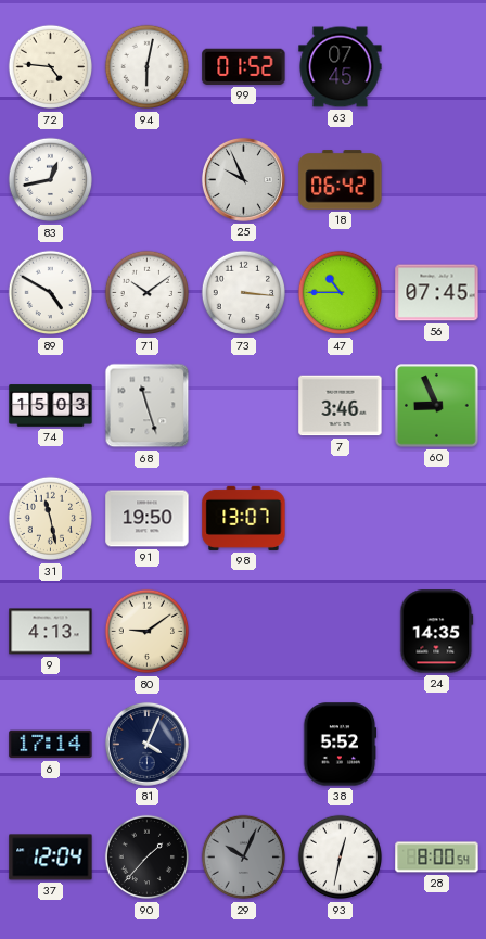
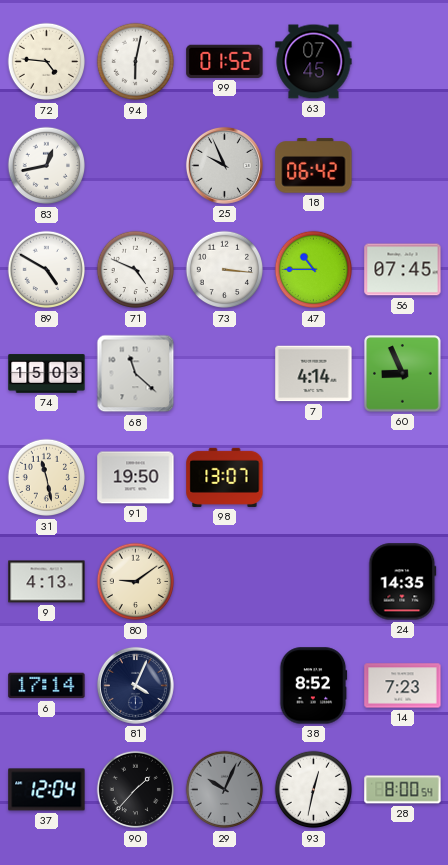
71: 10:09 -> 4:49
68: 11:27 -> 11:22
7: 3:46 -> 4:14
38: 5:52 -> 8:52
14: none -> 7:23
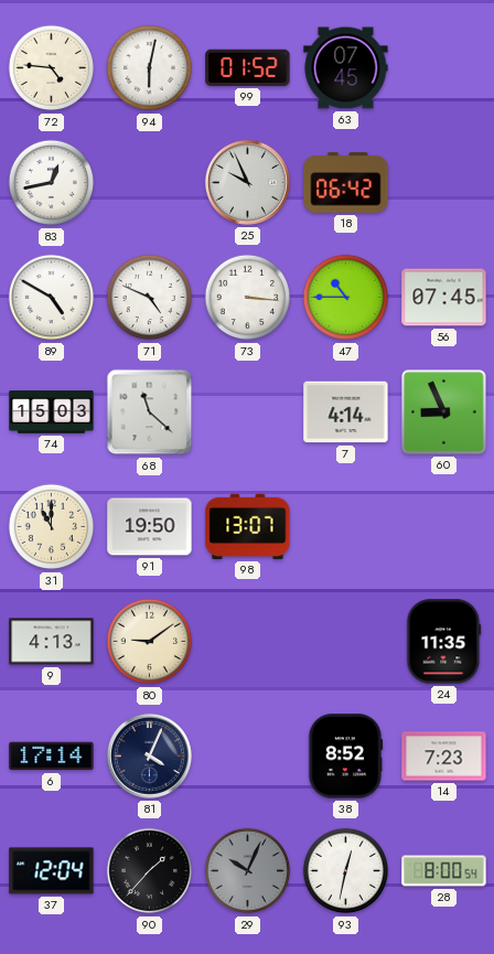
31: 11:28 -> 11:00
24: 14:35 -> 11:35
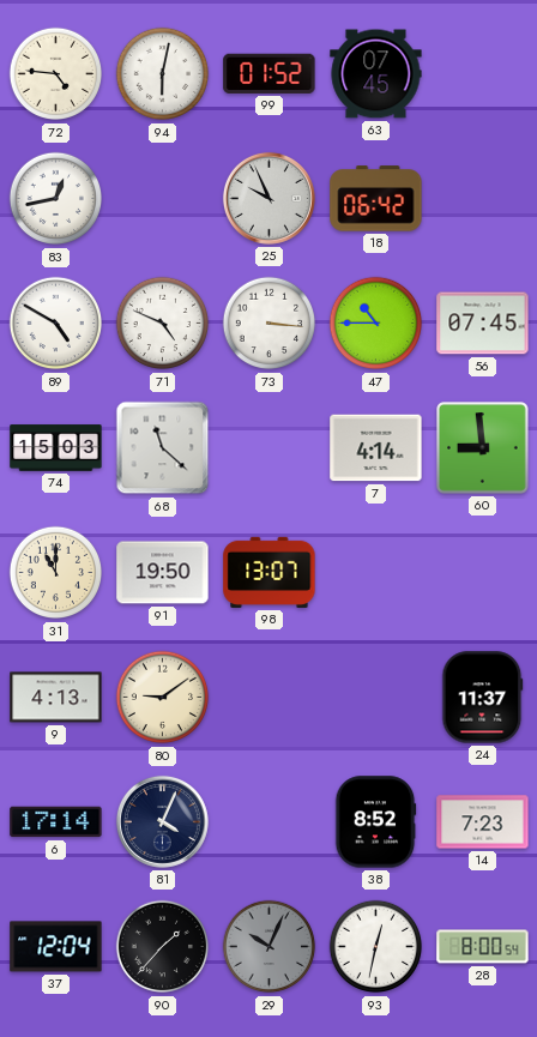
60: 8:56 -> 8:59
24: 11:35 -> 11:37
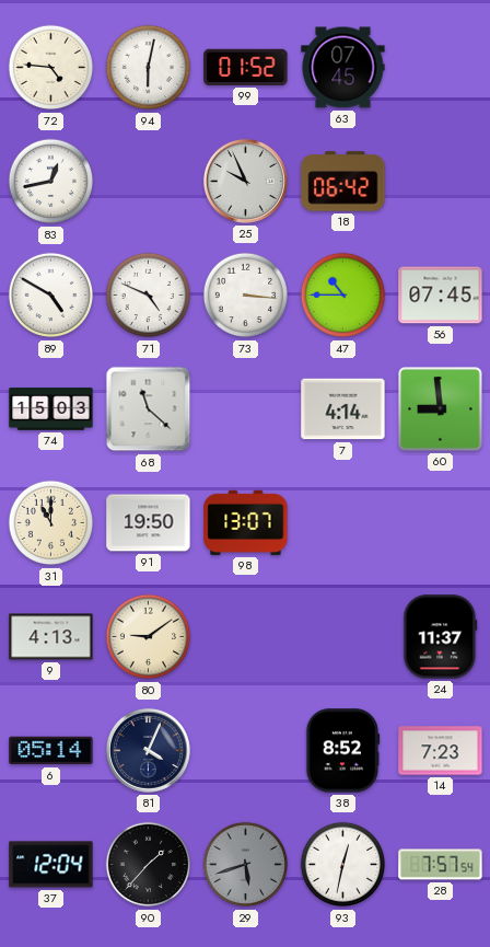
6: 17:14 -> 05:14
29: 10:04 -> 5:42
28: 8:00 -> 7:57
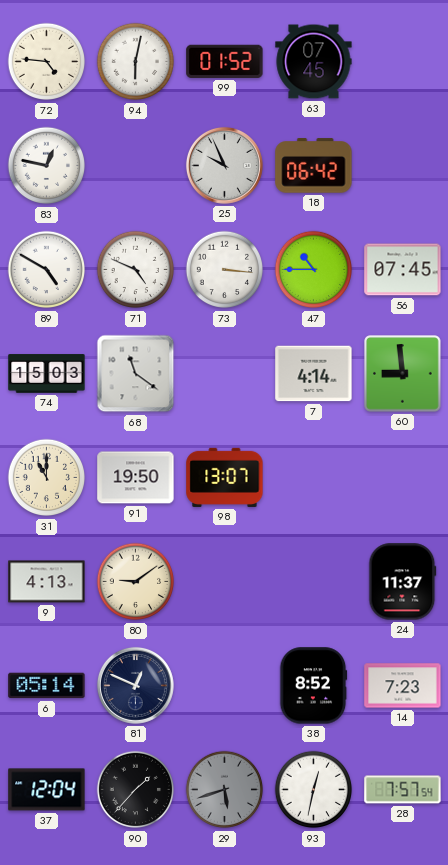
83: 12:43 -> 12:47
68: 11:22 -> 11:21
81: 4:04 -> 12:49
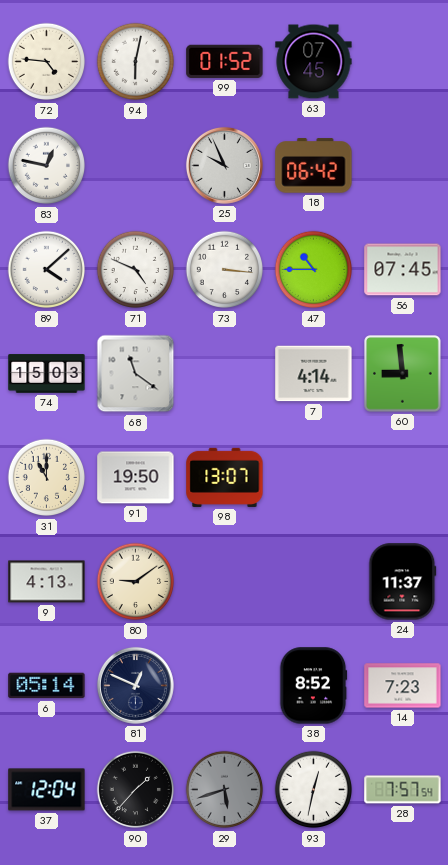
89: 4:50 -> 4:08
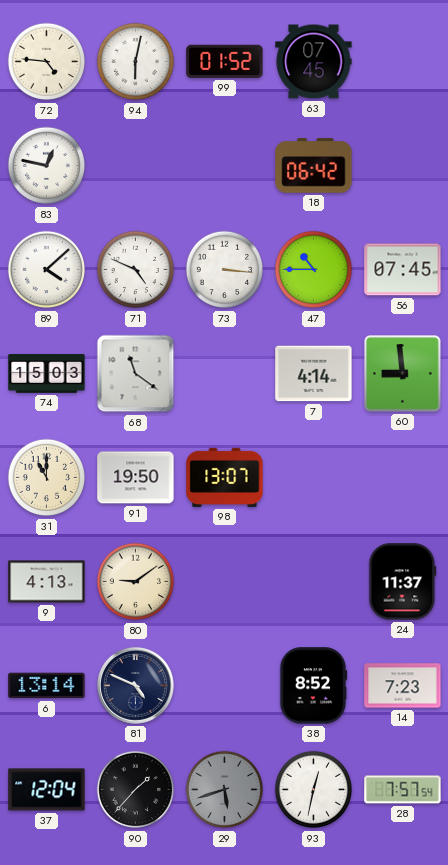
25: 9:56 -> none
6: 05:14 -> 13:14
81: 12:49 -> 4:49
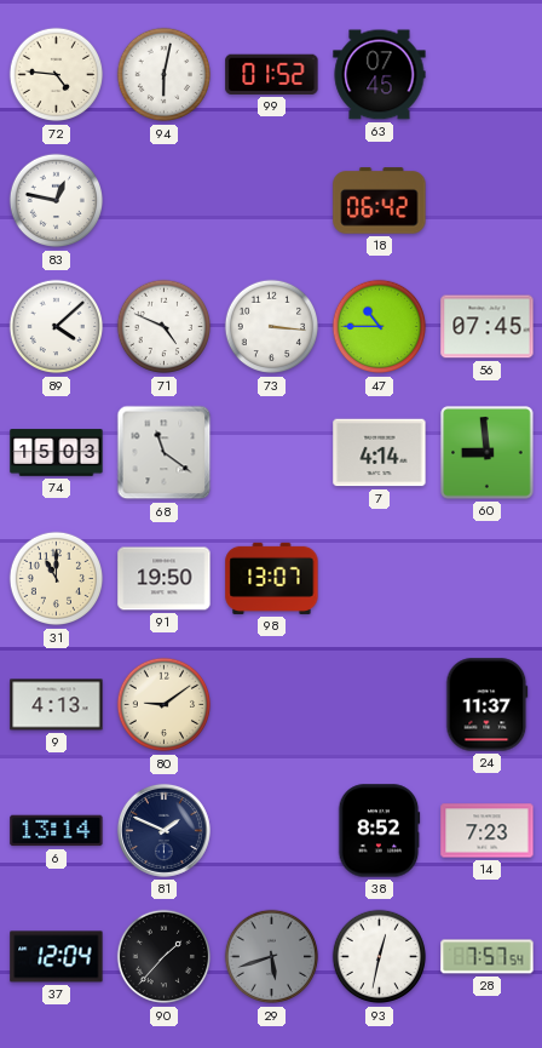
81: 4:49 -> 1:49
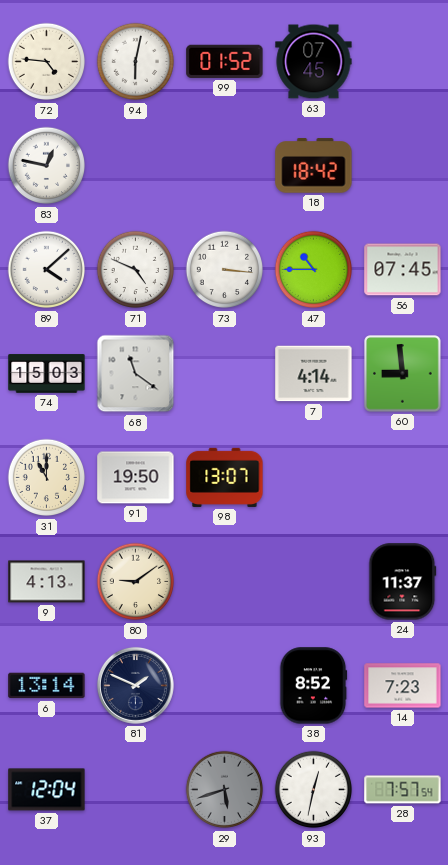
18: 06:42 -> 18:42
90: 1:37 -> none
